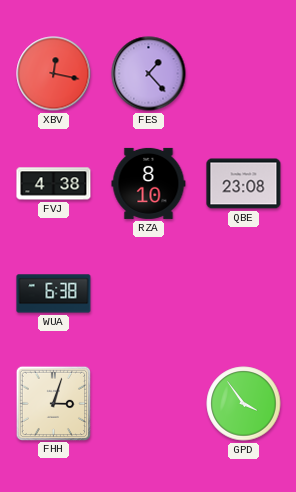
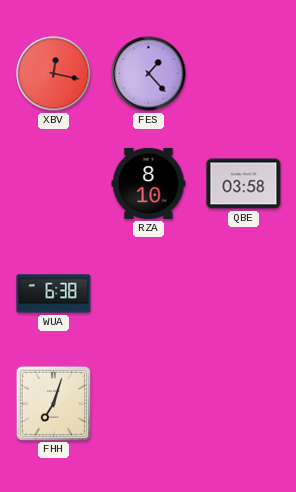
FVJ: 4:38 -> none
QBE: 23:08 -> 03:58
FHH: 3:03 -> 7:03
GPD: 3:54 -> none
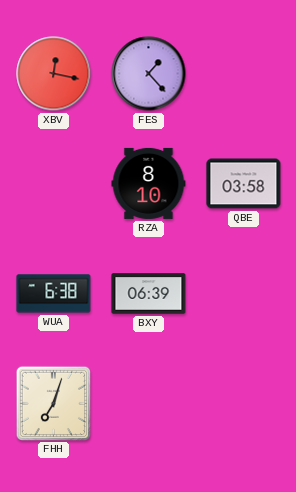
BXY: none -> 06:39
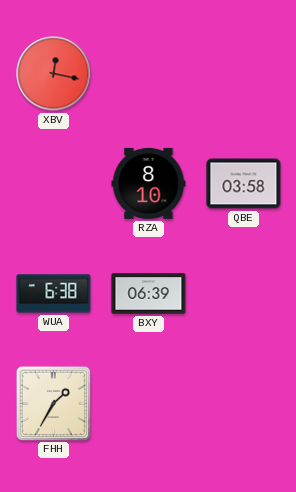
FES: 1:23 -> none
FHH: 7:03 -> 1:35
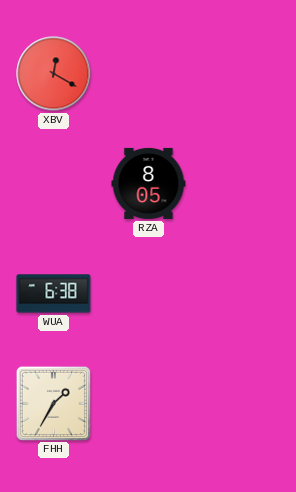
XBV: 12:17 -> 12:20
RZA: 8:10 -> 8:05
QBE: 03:58 -> none
BXY: 06:39 -> none
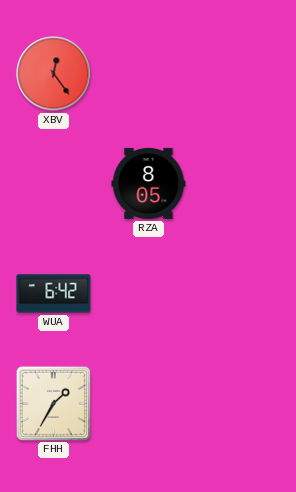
XBV: 12:20 -> 12:24
WUA: 6:38 -> 6:42
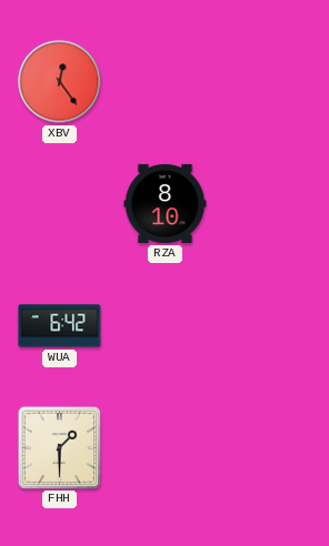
RZA: 8:05 -> 8:10
FHH: 1:35 -> 1:30
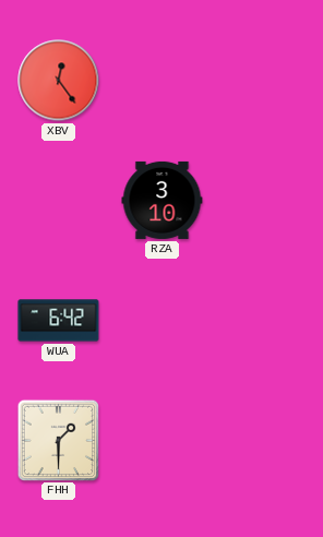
RZA: 8:10 -> 3:10
